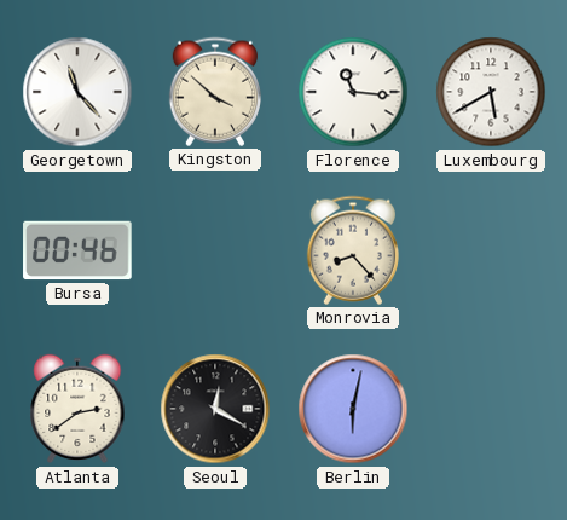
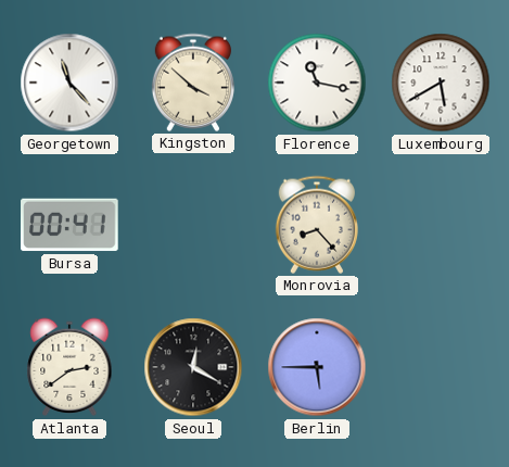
Florence: 11:16 -> 11:17
Bursa: 00:46 -> 00:41
Berlin: 6:02 -> 5:45
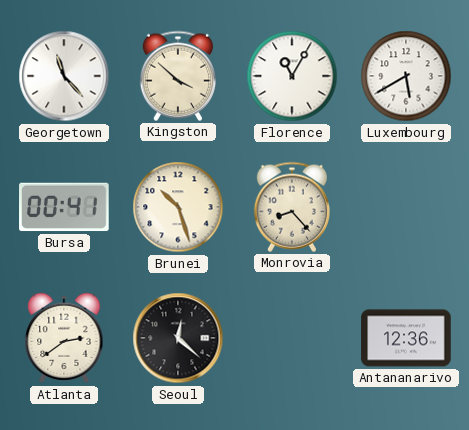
Florence: 11:17 -> 11:05
Brunei: none -> 10:27
Seoul: 12:20 -> 12:22
Berlin: 5:45 -> none
Antananarivo: none -> 12:36
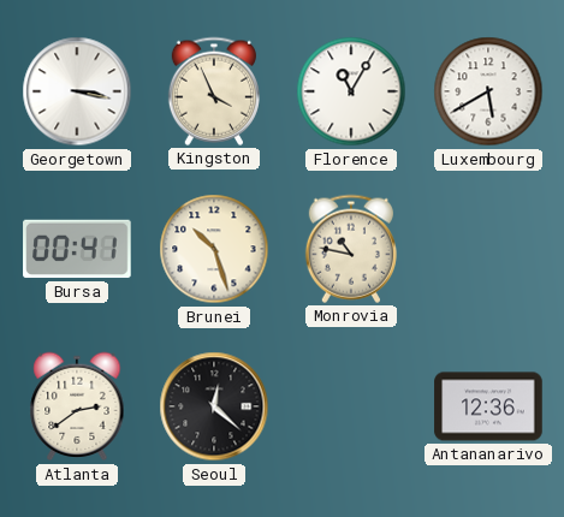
Georgetown: 11:23 -> 3:17
Kingston: 3:52 -> 3:56
Monrovia: 8:23 -> 10:47
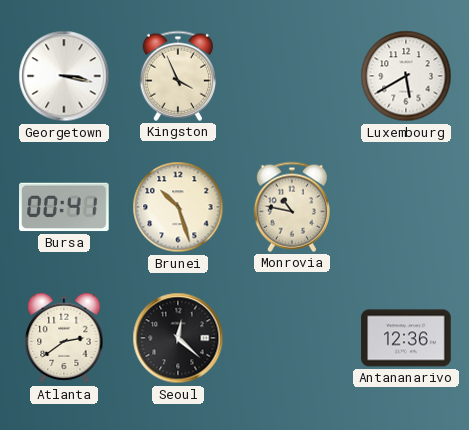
Florence: 11:05 -> none
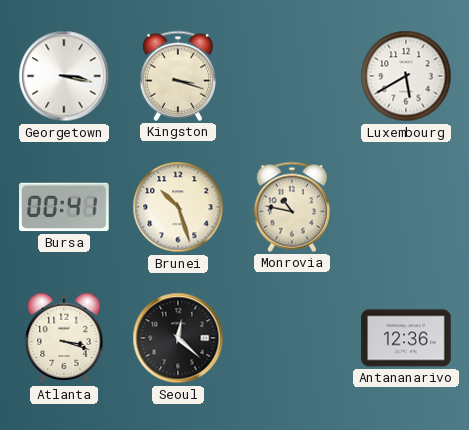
Kingston: 3:56 -> 3:18
Atlanta: 2:39 -> 3:18
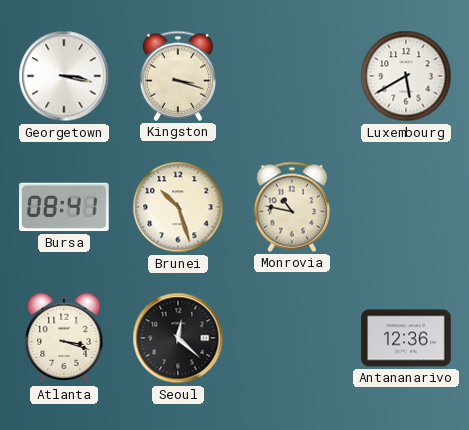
Bursa: 00:41 -> 08:41
